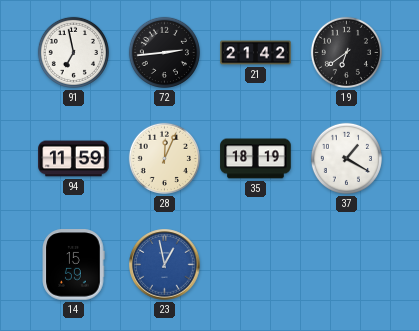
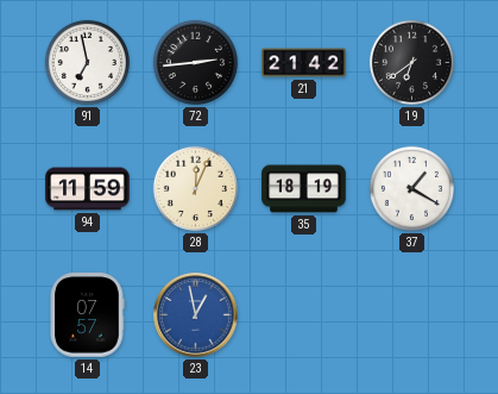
14: 15:59 -> 07:57
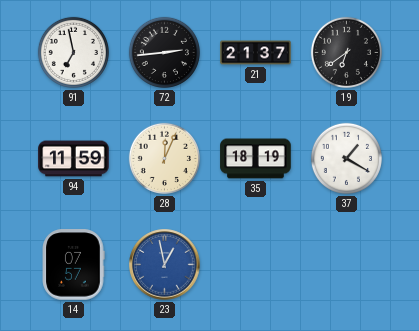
21: 21:42 -> 21:37
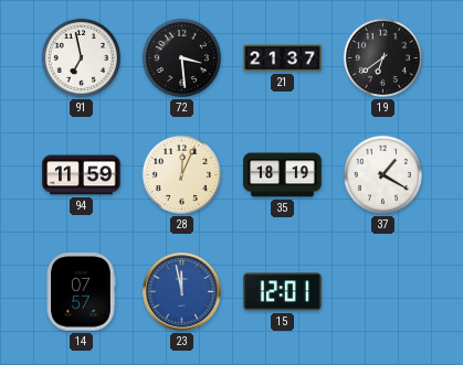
72: 2:44 -> 3:29
23: 12:58 -> 11:58
15: none -> 12:01
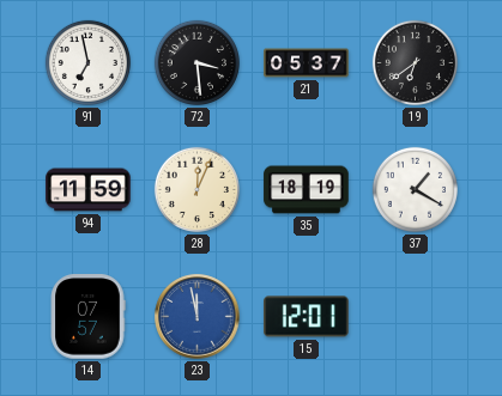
21: 21:37 -> 05:37
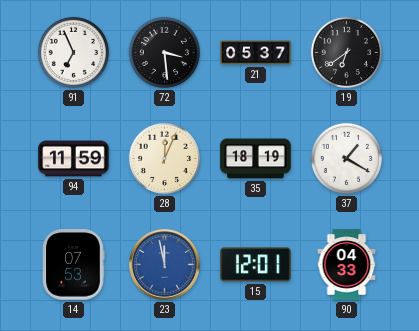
91: 6:58 -> 6:56
14: 07:57 -> 07:53
90: none -> 04:33
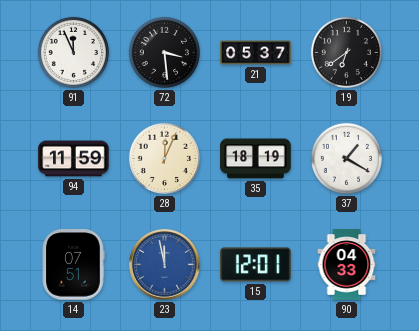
91: 6:56 -> 11:56
14: 07:53 -> 07:51
